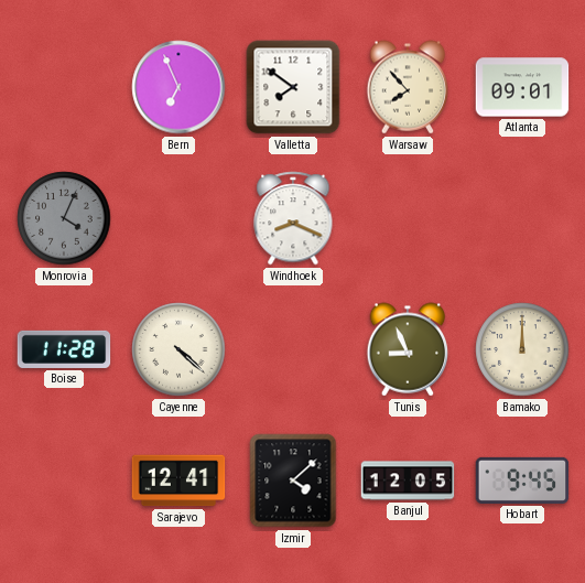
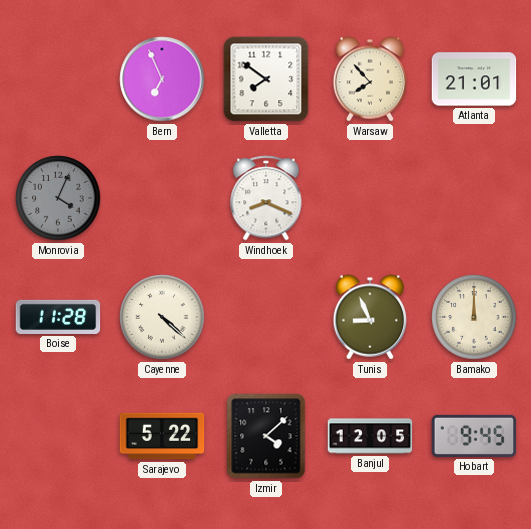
Atlanta: 09:01 -> 21:01
Sarajevo: 12:41 -> 5:22
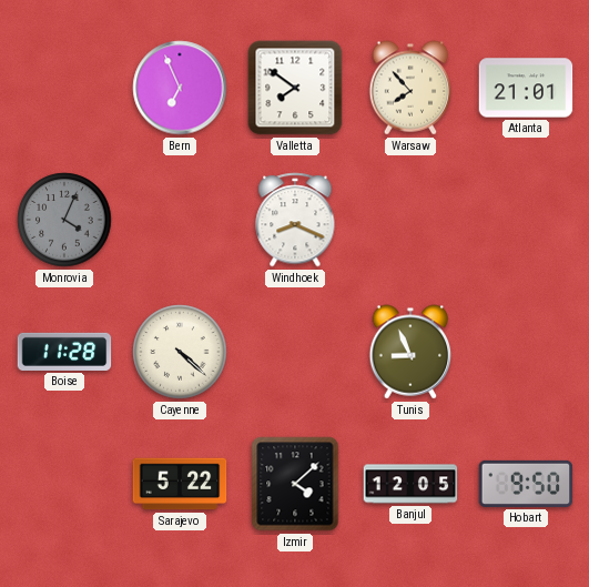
Bamako: 12:00 -> none
Hobart: 9:45 -> 9:50
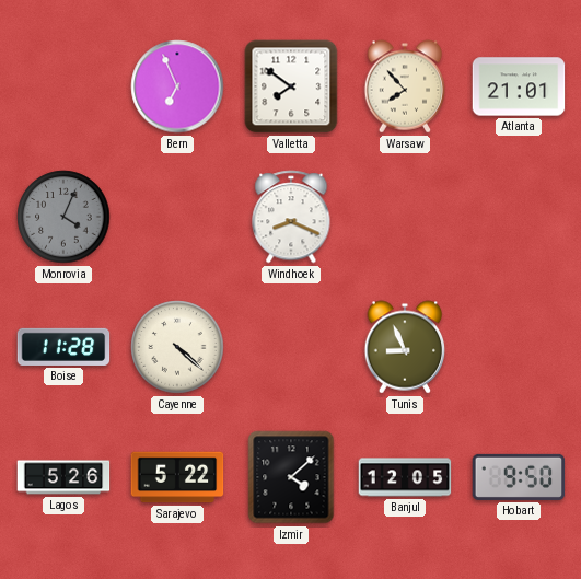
Lagos: none -> 5:26
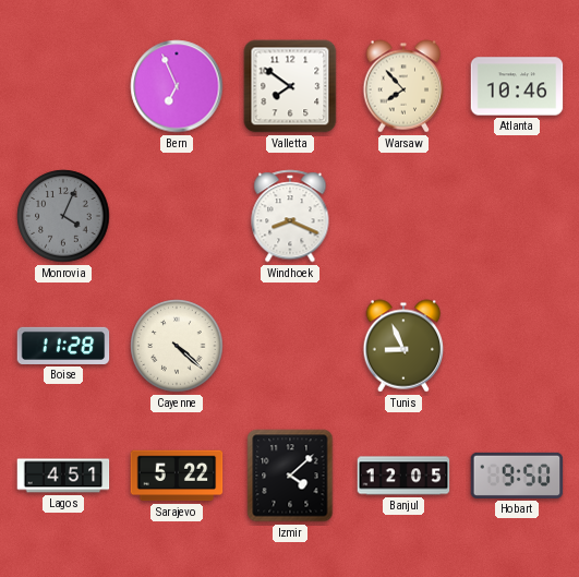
Atlanta: 21:01 -> 10:46
Lagos: 5:26 -> 4:51
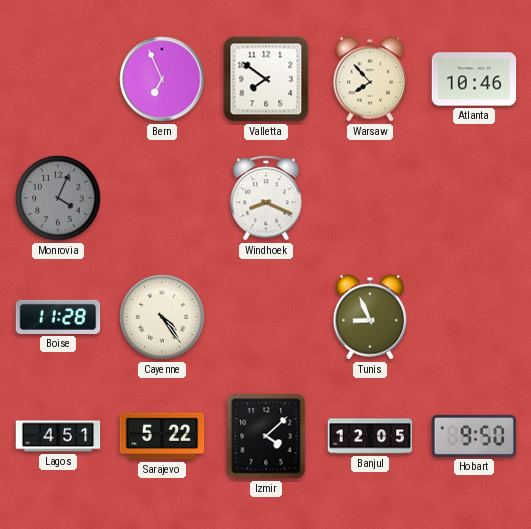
Cayenne: 4:22 -> 4:24
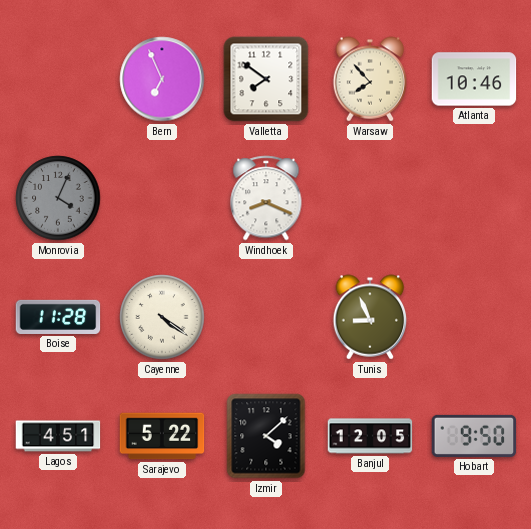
Cayenne: 4:24 -> 4:21
